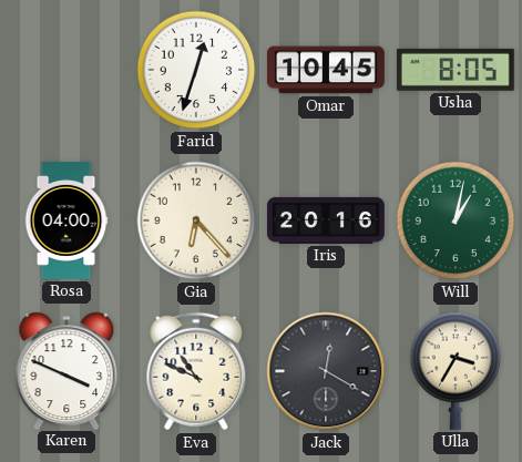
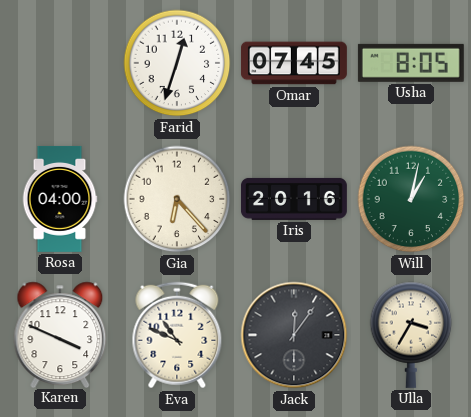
Omar: 10:45 -> 07:45
Jack: 12:20 -> 12:06
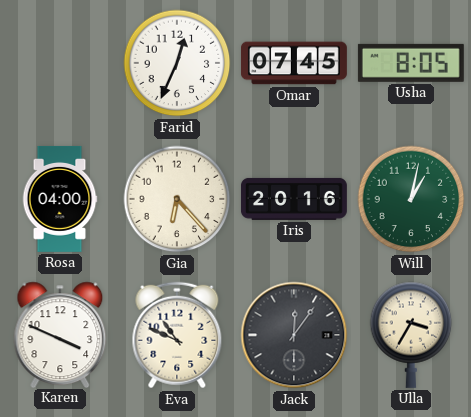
Farid: 12:33 -> 12:34
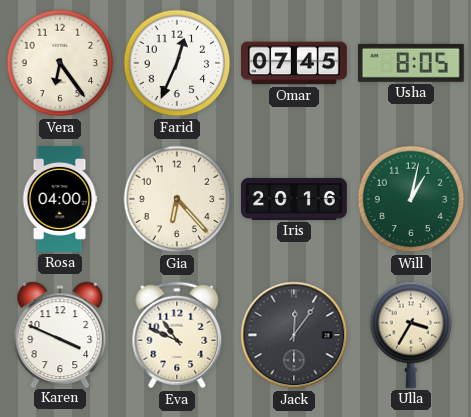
Vera: none -> 6:24
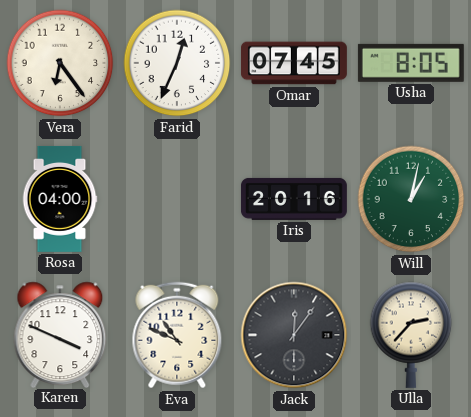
Gia: 6:23 -> none
Ulla: 3:35 -> 2:37
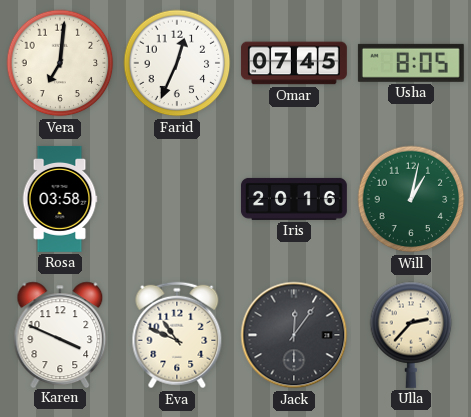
Vera: 6:24 -> 7:01
Rosa: 04:00 -> 03:58
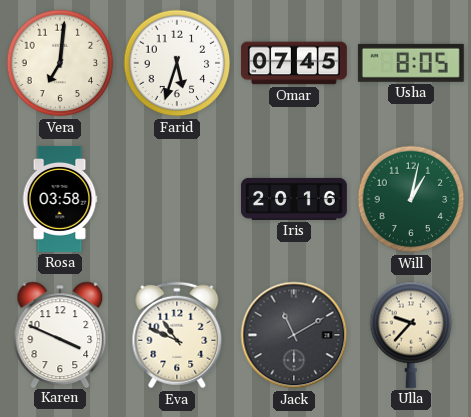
Farid: 12:34 -> 5:33
Jack: 12:06 -> 11:10
Ulla: 2:37 -> 9:37
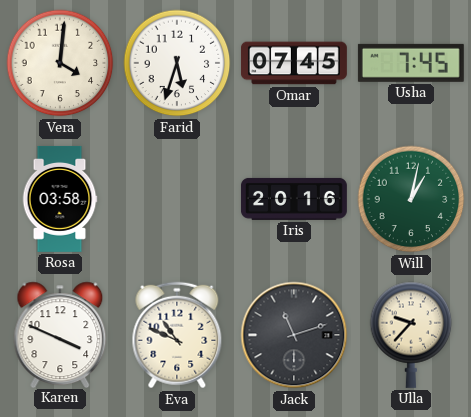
Vera: 7:01 -> 4:01
Usha: 8:05 -> 7:45
Jack: 11:10 -> 11:12
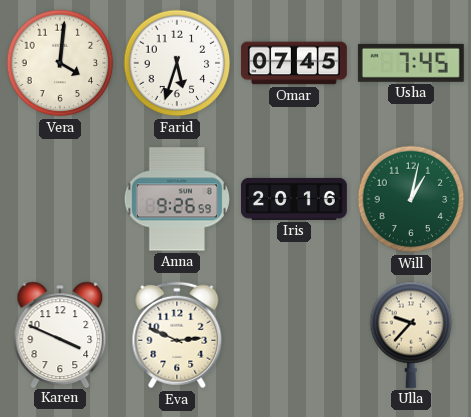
Rosa: 03:58 -> none
Anna: none -> 9:26
Eva: 10:49 -> 2:49
Jack: 11:12 -> none
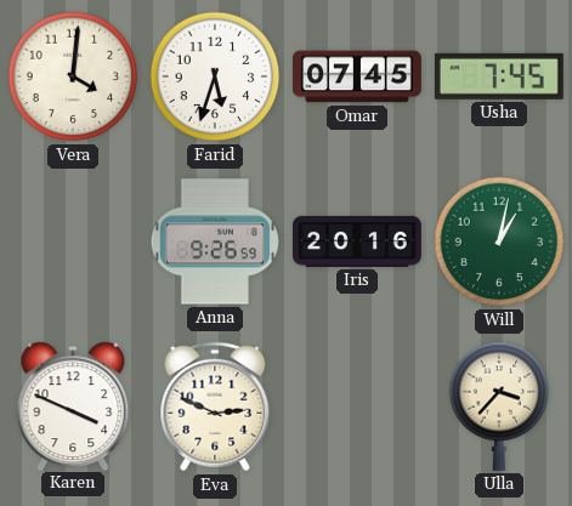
Ulla: 9:37 -> 3:37
